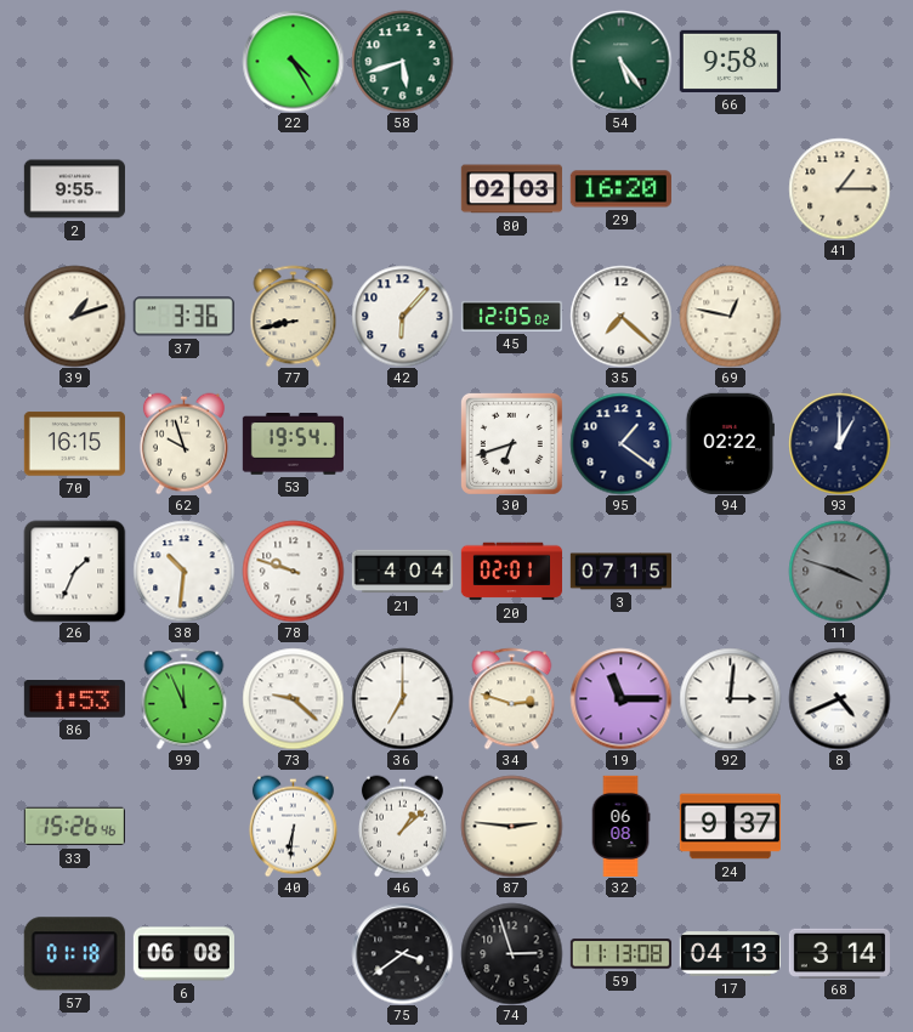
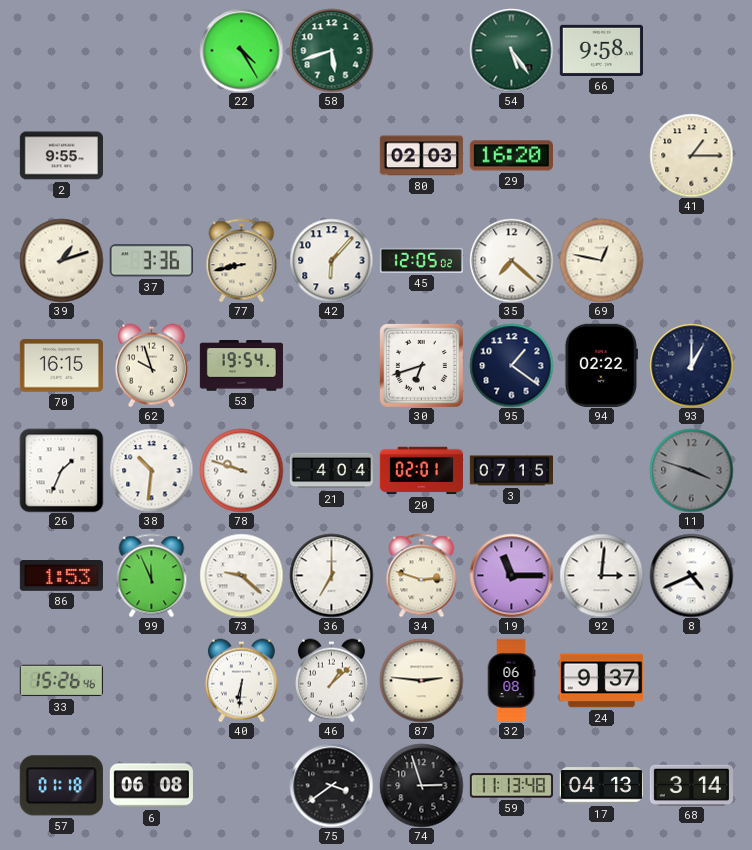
59: 11:13:08 -> 11:13:48
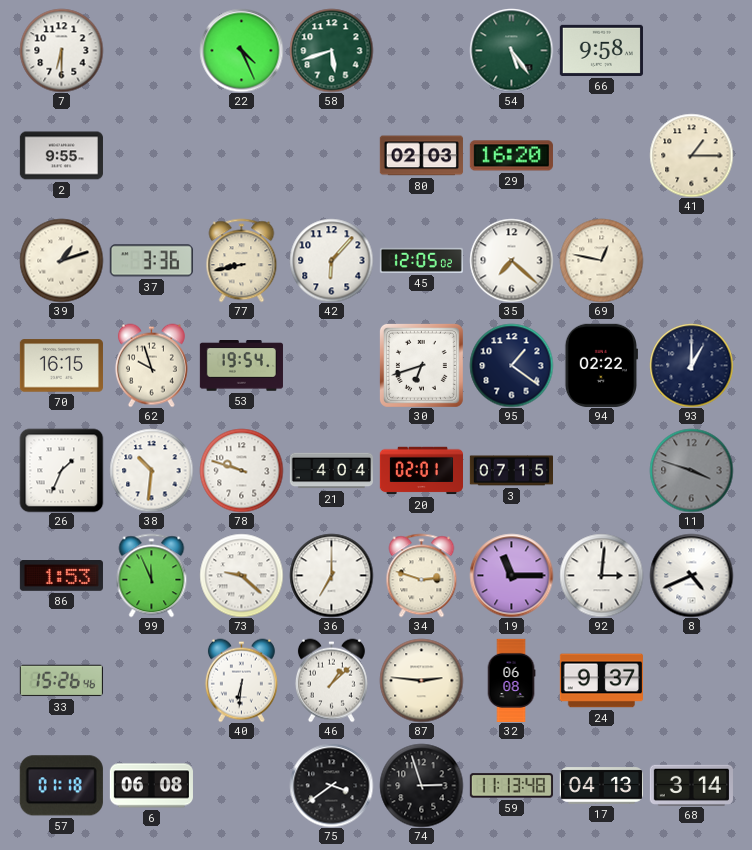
7: none -> 6:30
22: 4:25 -> 4:26
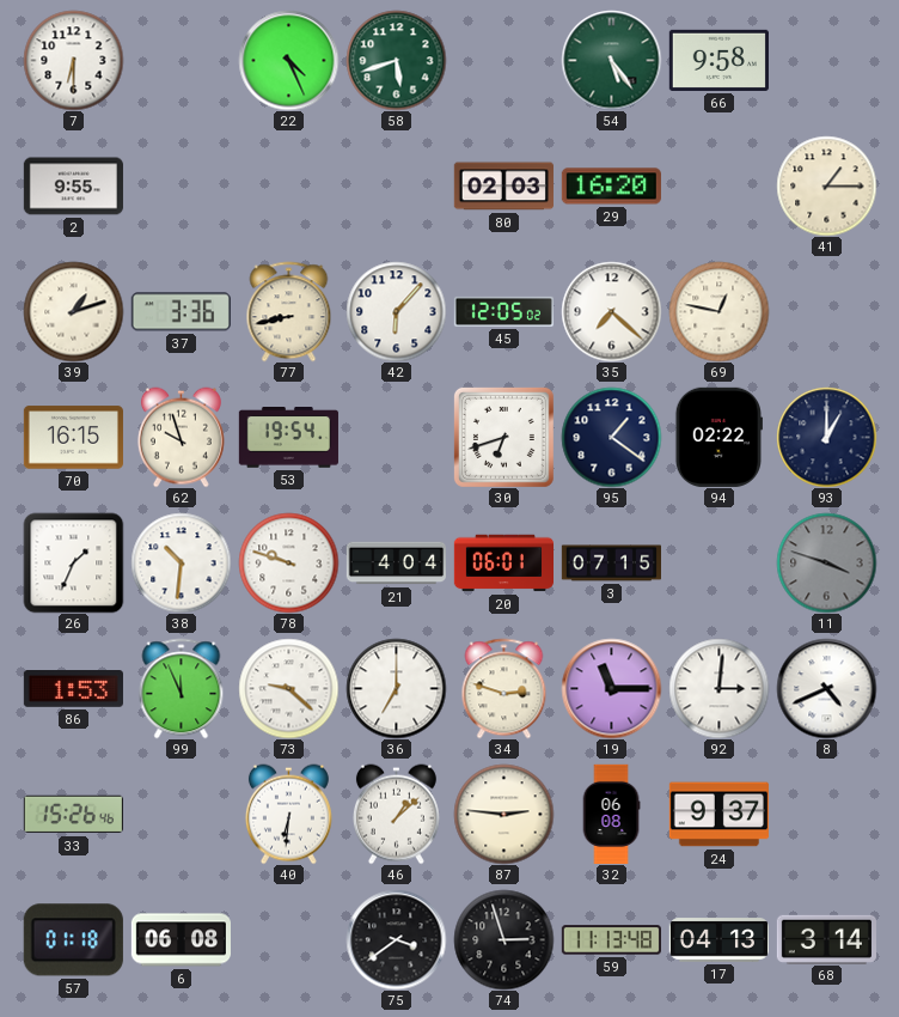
20: 02:01 -> 06:01
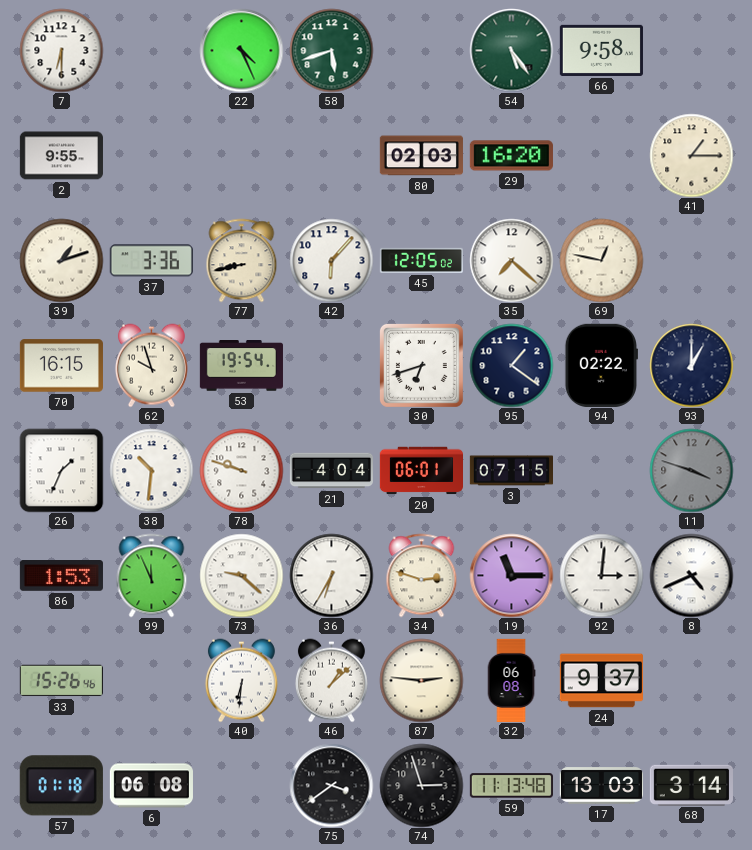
36: 7:00 -> 6:35
17: 04:13 -> 13:03
